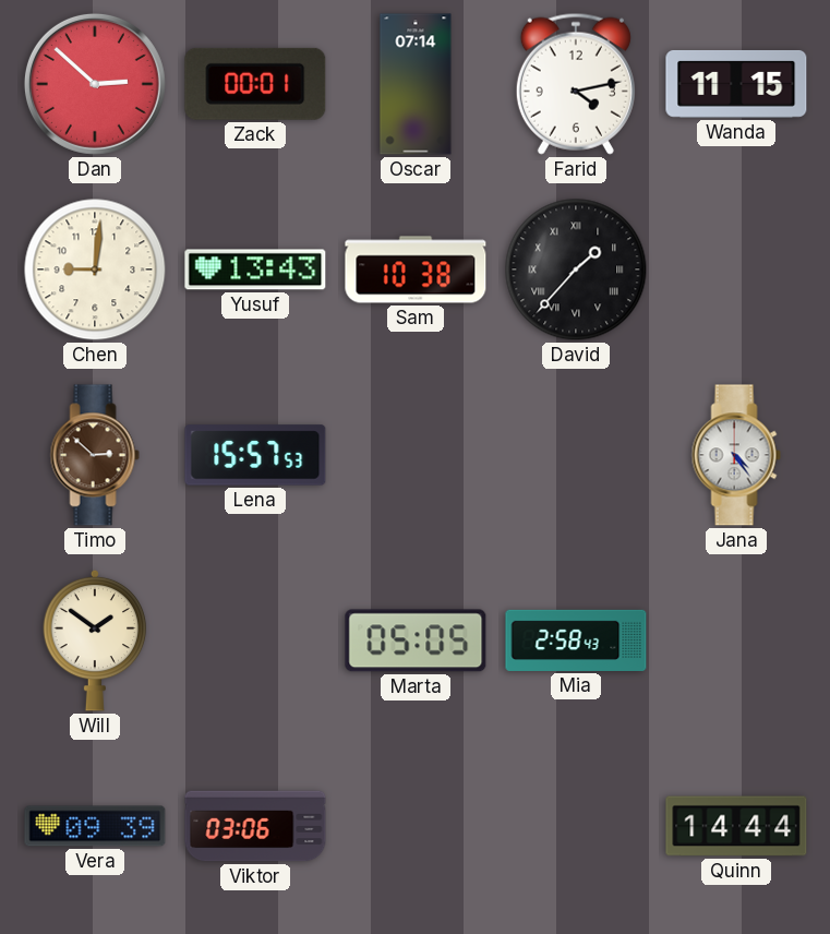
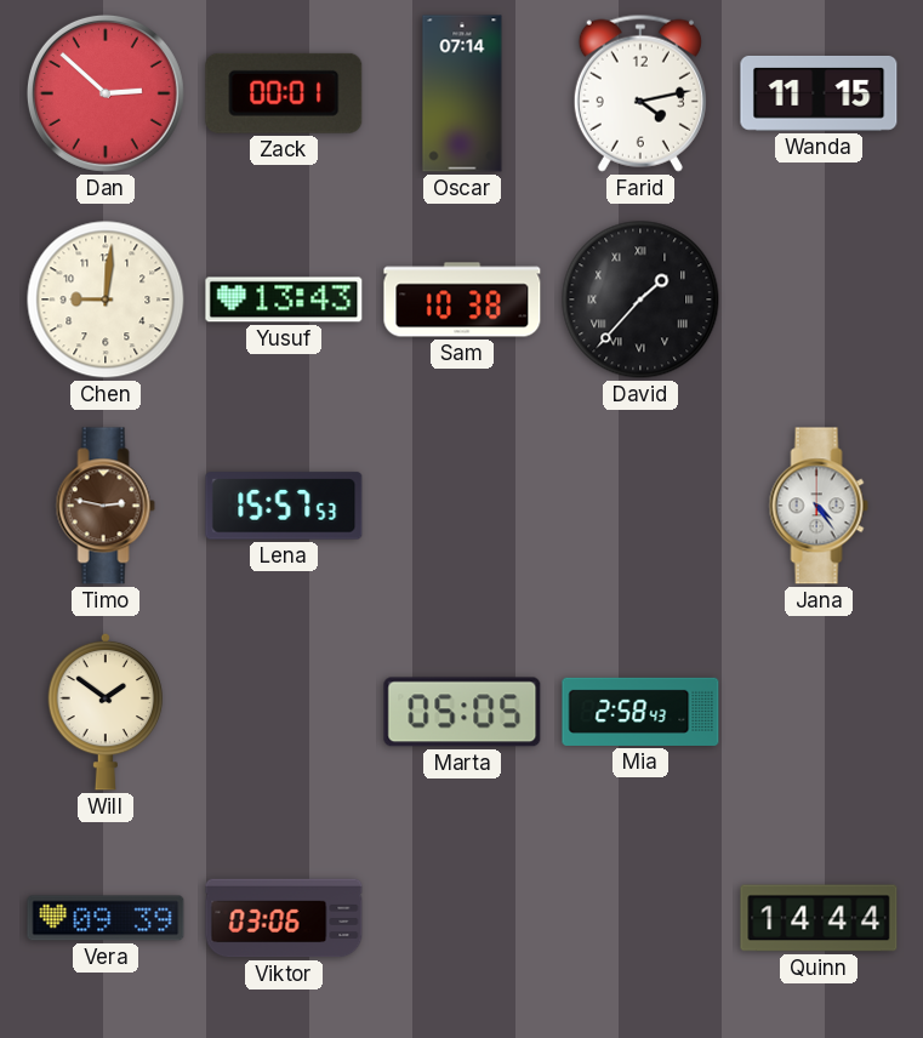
Timo: 2:52 -> 2:47
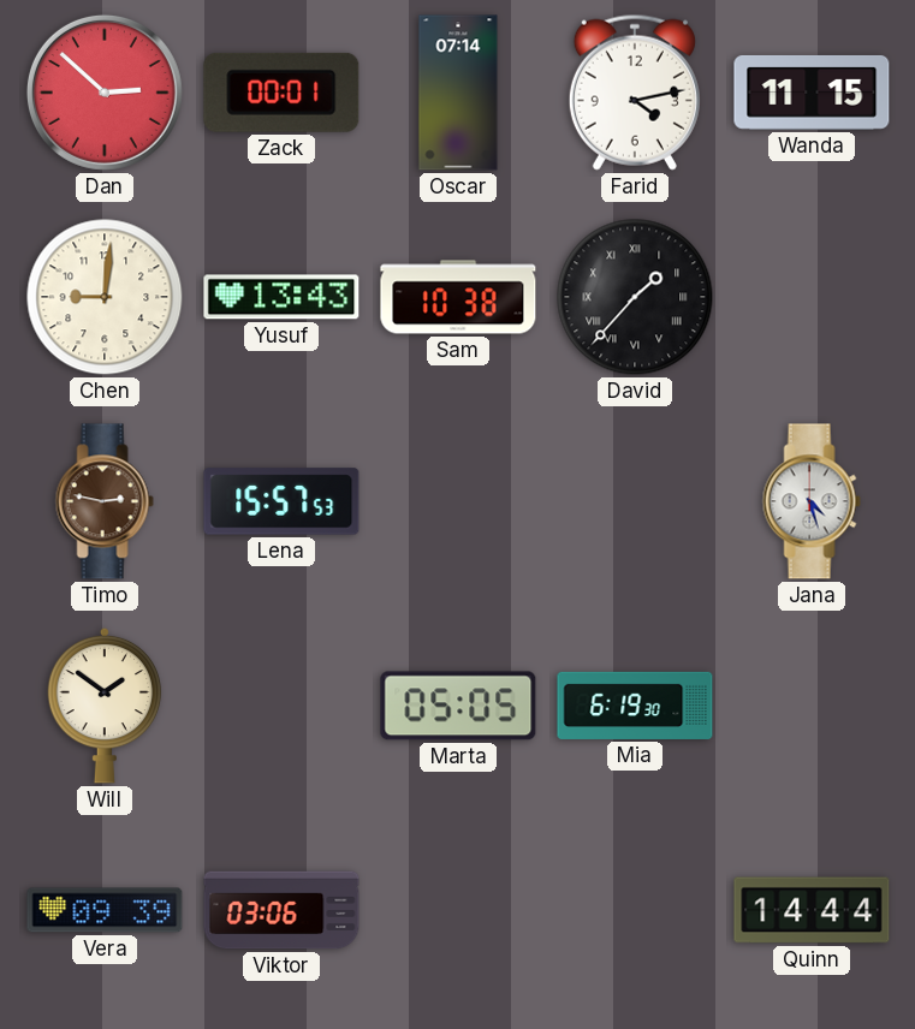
Jana: 4:24 -> 4:27
Mia: 2:58 -> 6:19
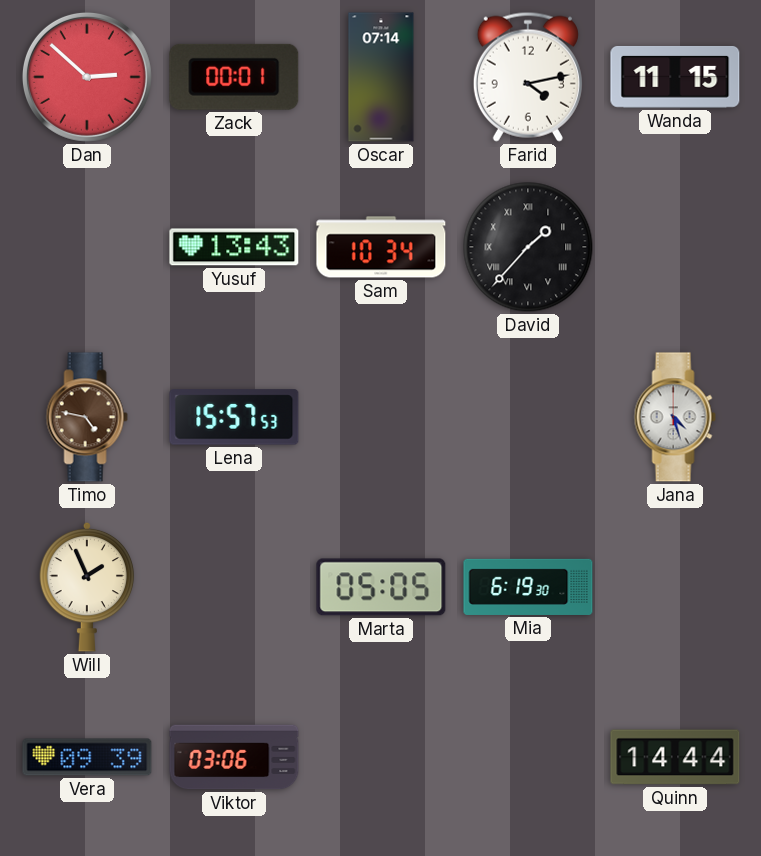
Chen: 9:01 -> none
Sam: 10:38 -> 10:34
Timo: 2:47 -> 4:47
Will: 1:51 -> 1:56
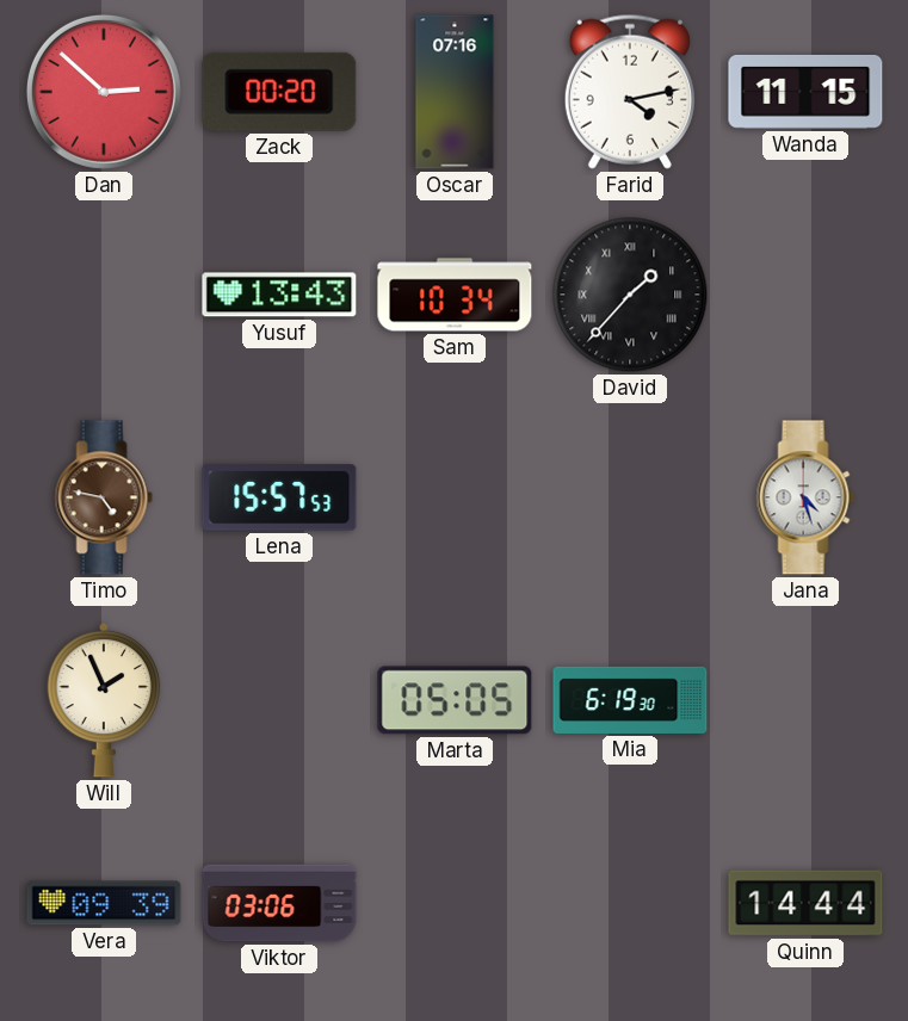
Zack: 00:01 -> 00:20
Oscar: 07:14 -> 07:16
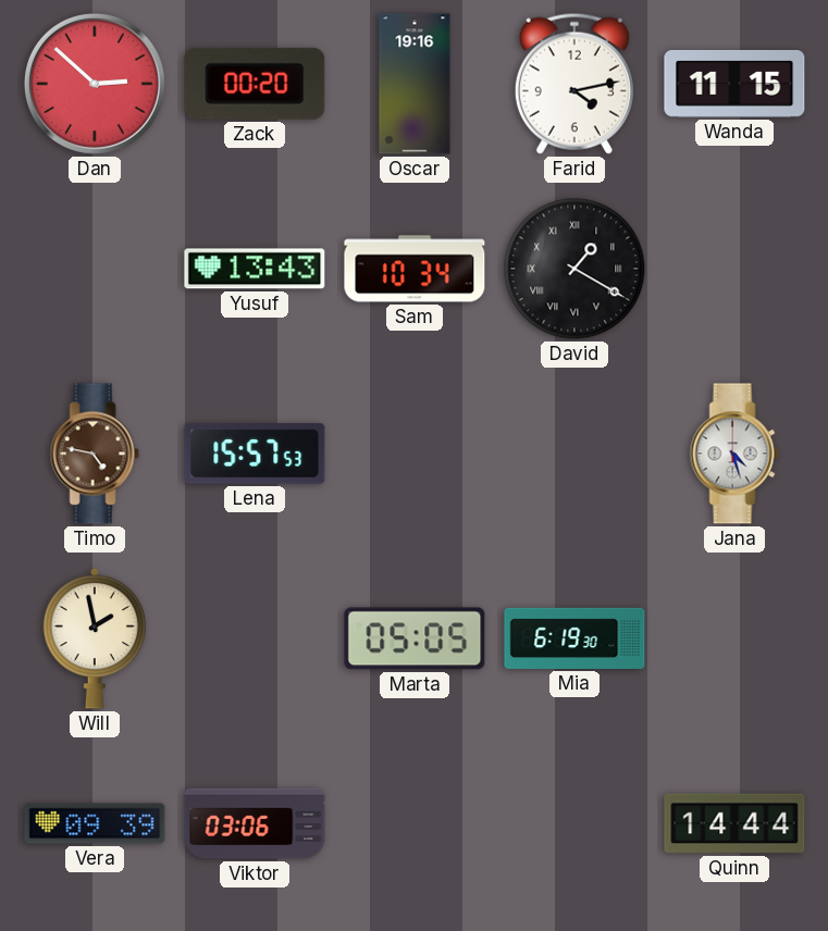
Oscar: 07:16 -> 19:16
David: 1:37 -> 1:20
Will: 1:56 -> 1:58
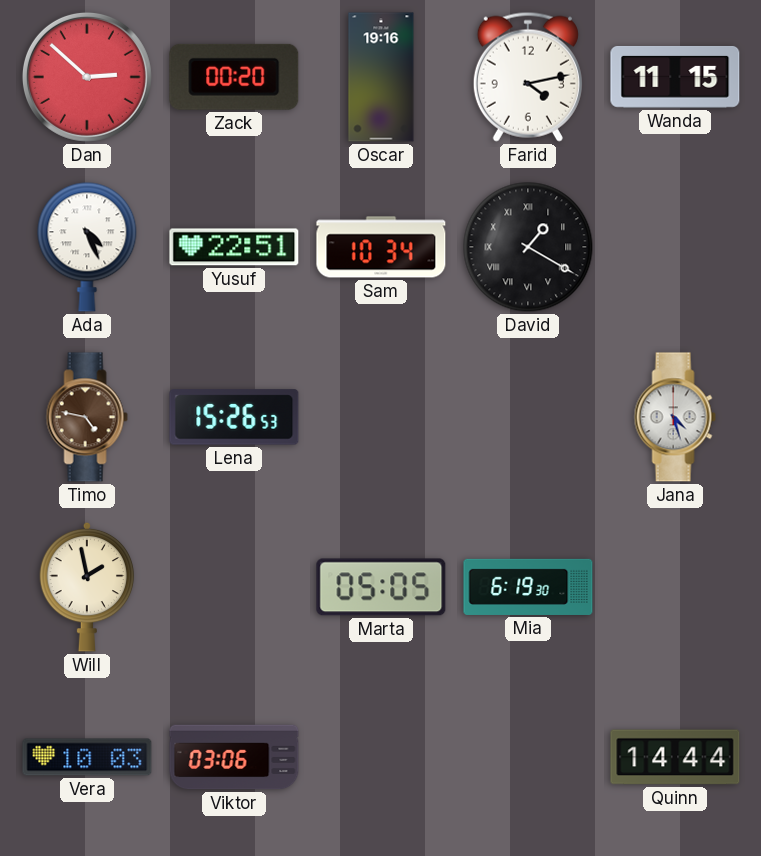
Ada: none -> 4:26
Yusuf: 13:43 -> 22:51
Lena: 15:57 -> 15:26
Vera: 09:39 -> 10:03
